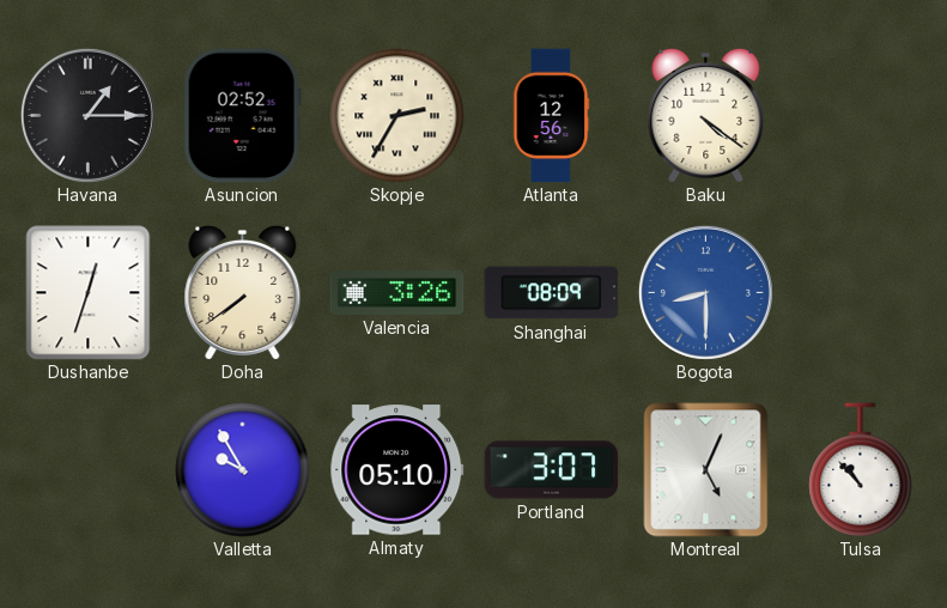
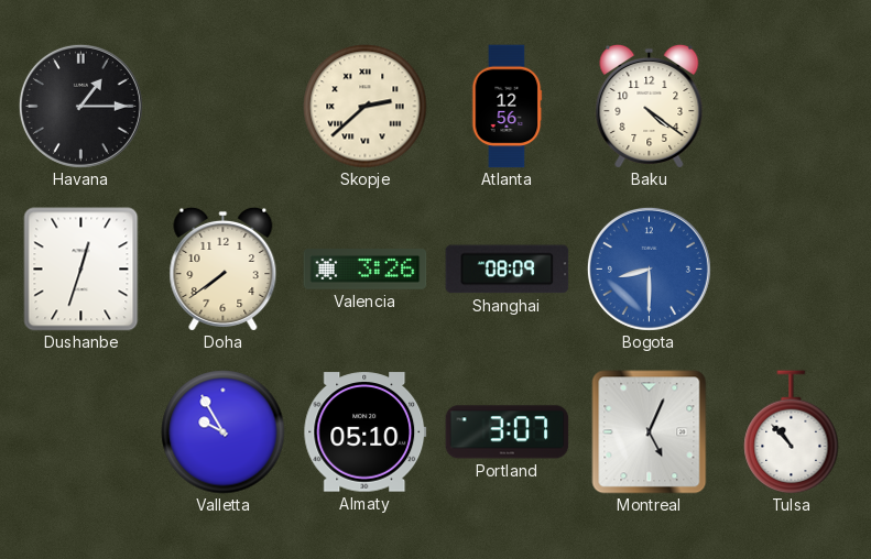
Asuncion: 02:52 -> none
Skopje: 2:35 -> 2:38
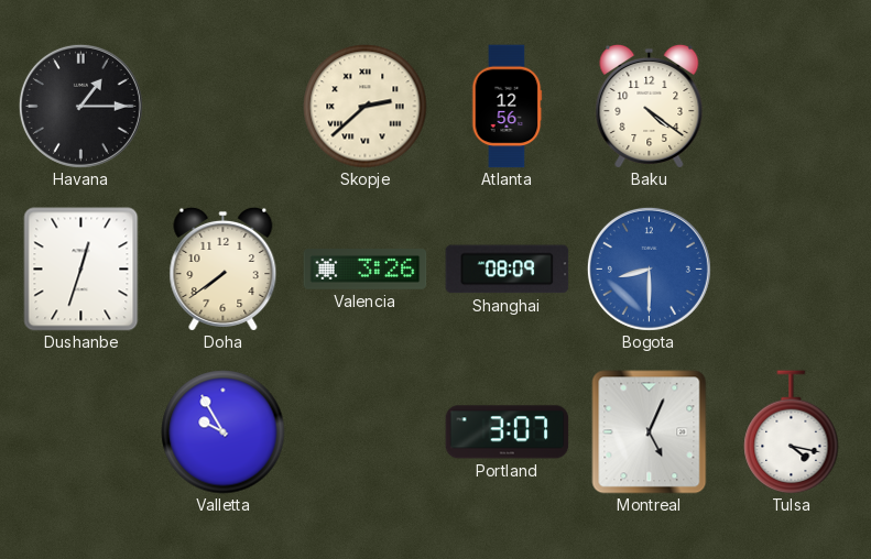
Almaty: 05:10 -> none
Tulsa: 10:53 -> 4:17
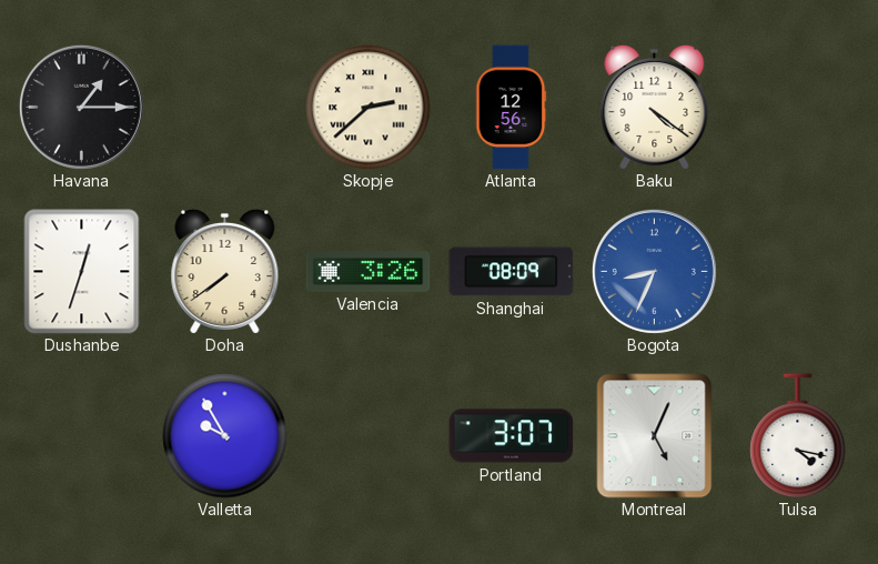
Bogota: 8:30 -> 8:34
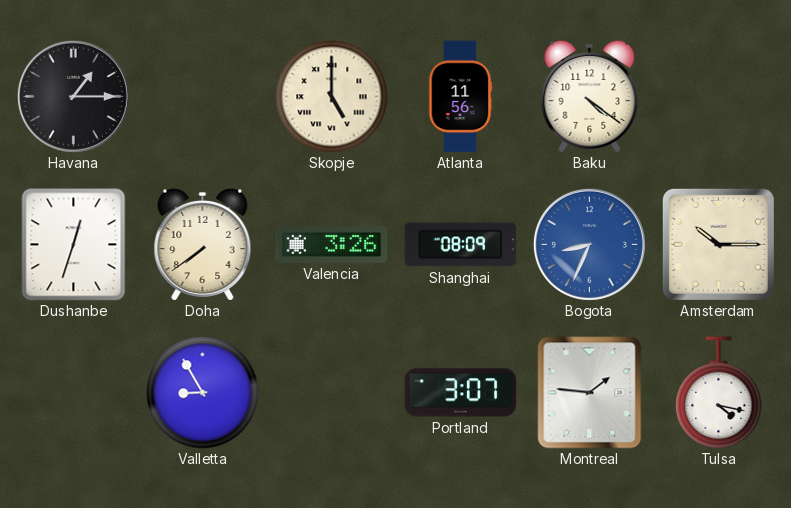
Skopje: 2:38 -> 5:00
Atlanta: 12:56 -> 11:56
Amsterdam: none -> 10:15
Valletta: 9:55 -> 8:55
Montreal: 5:04 -> 1:46
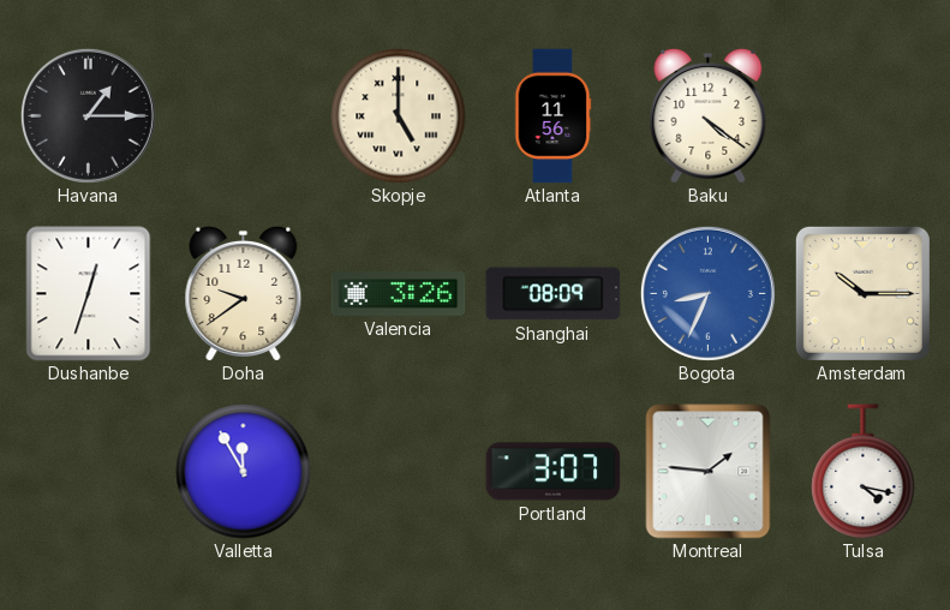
Doha: 7:39 -> 9:39
Valletta: 8:55 -> 11:55
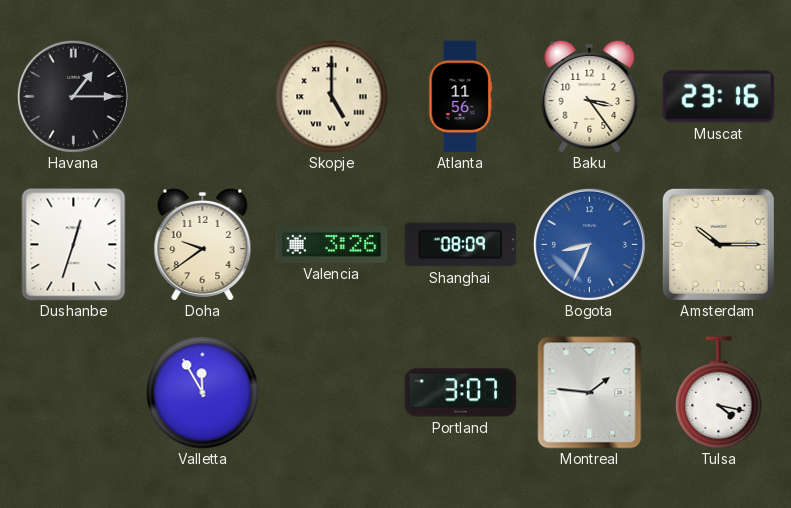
Baku: 4:21 -> 3:24
Muscat: none -> 23:16
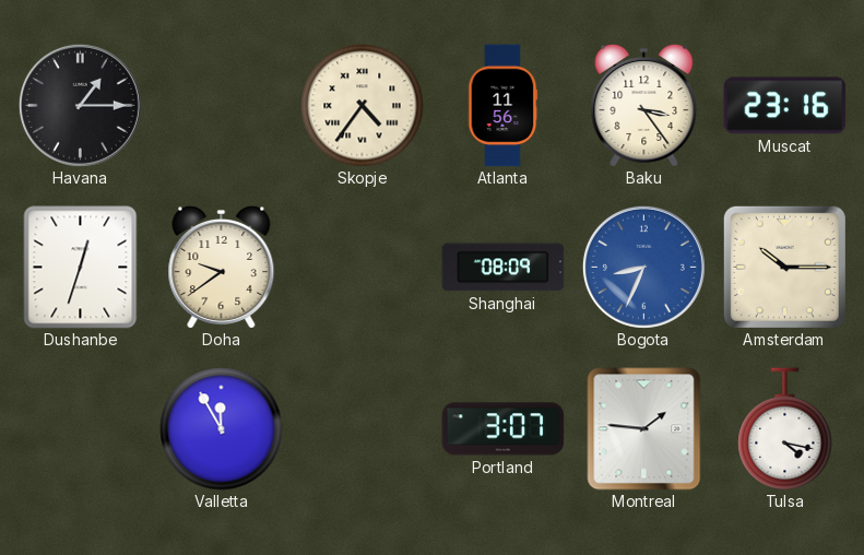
Skopje: 5:00 -> 4:36
Valencia: 3:26 -> none
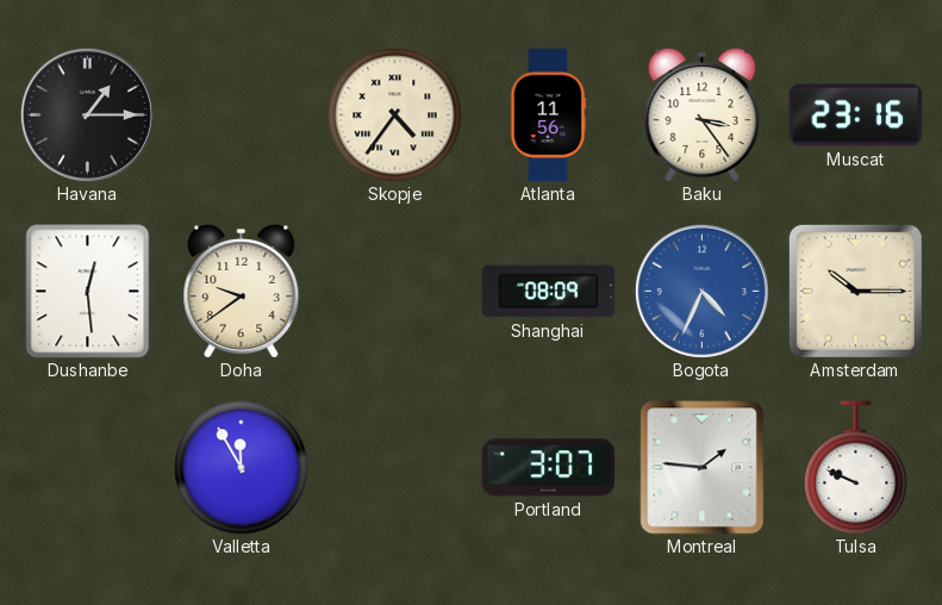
Dushanbe: 12:33 -> 12:29
Bogota: 8:34 -> 4:34
Tulsa: 4:17 -> 9:49
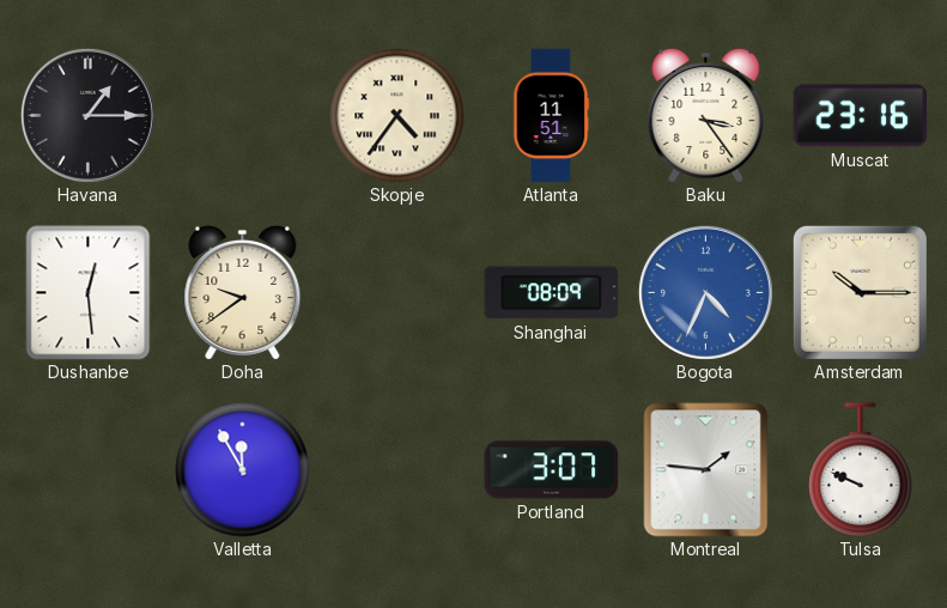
Atlanta: 11:56 -> 11:51
